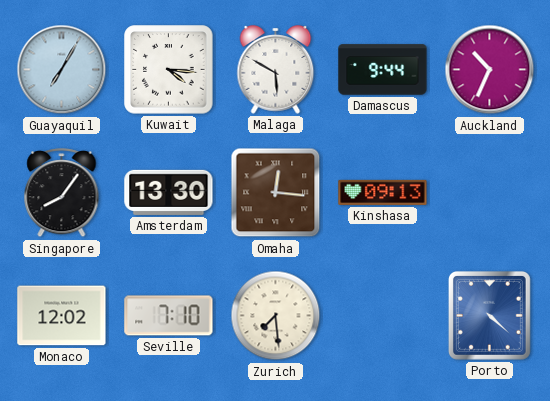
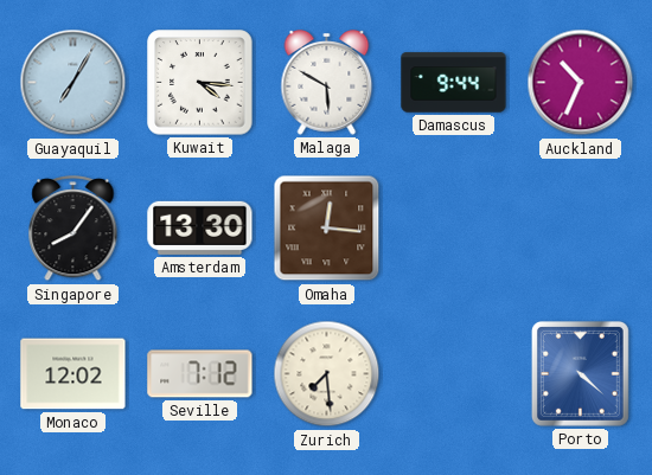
Kinshasa: 09:13 -> none
Seville: 7:10 -> 7:12
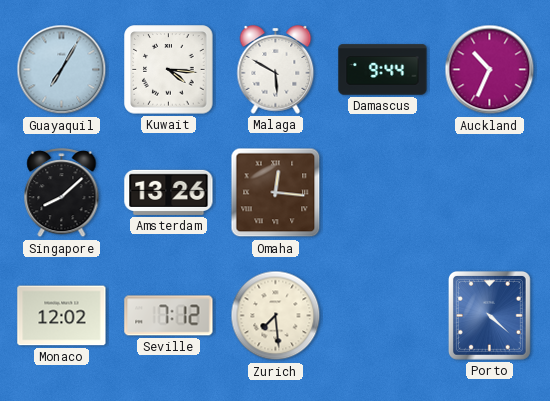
Singapore: 8:06 -> 8:08
Amsterdam: 13:30 -> 13:26
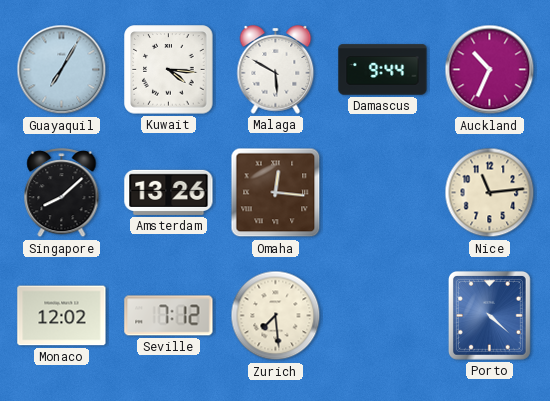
Nice: none -> 11:14
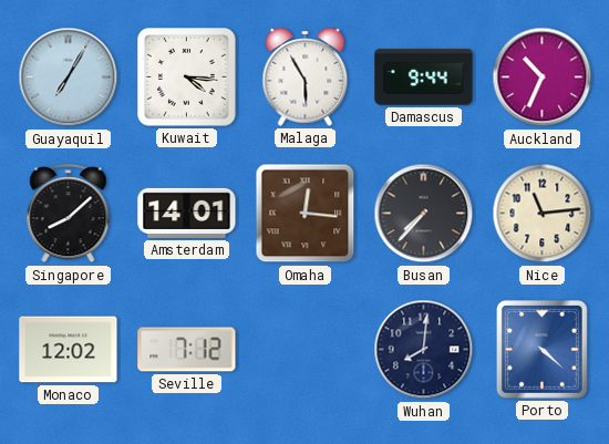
Malaga: 5:50 -> 5:55
Amsterdam: 13:26 -> 14:01
Busan: none -> 7:37
Zurich: 7:29 -> none
Wuhan: none -> 8:01
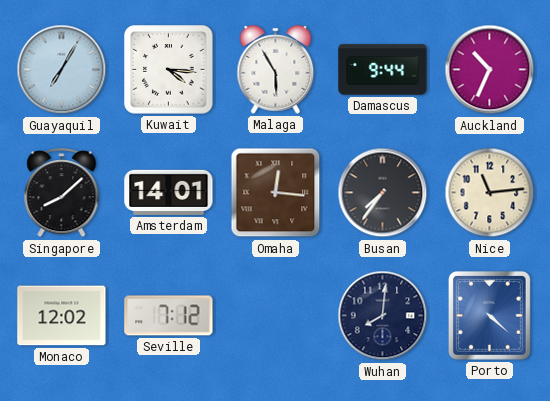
Busan: 7:37 -> 7:36
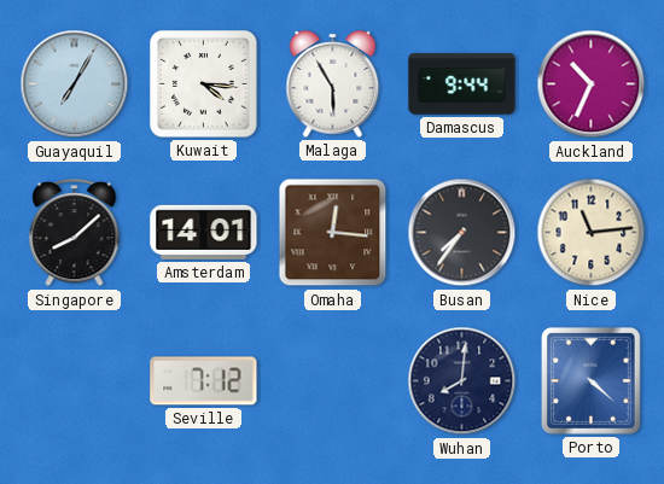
Monaco: 12:02 -> none
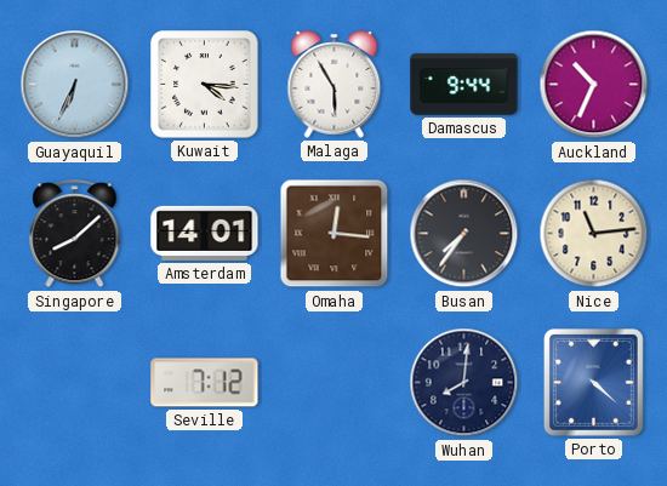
Guayaquil: 7:05 -> 6:34
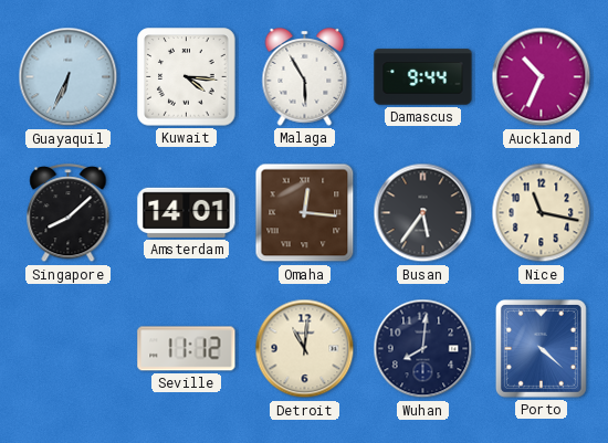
Busan: 7:36 -> 5:36
Nice: 11:14 -> 11:17
Seville: 7:12 -> 11:12
Detroit: none -> 11:01
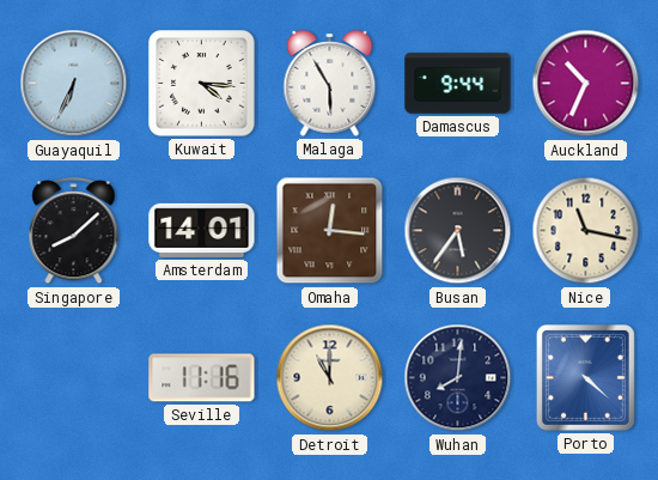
Seville: 11:12 -> 11:16
Detroit: 11:01 -> 11:00
